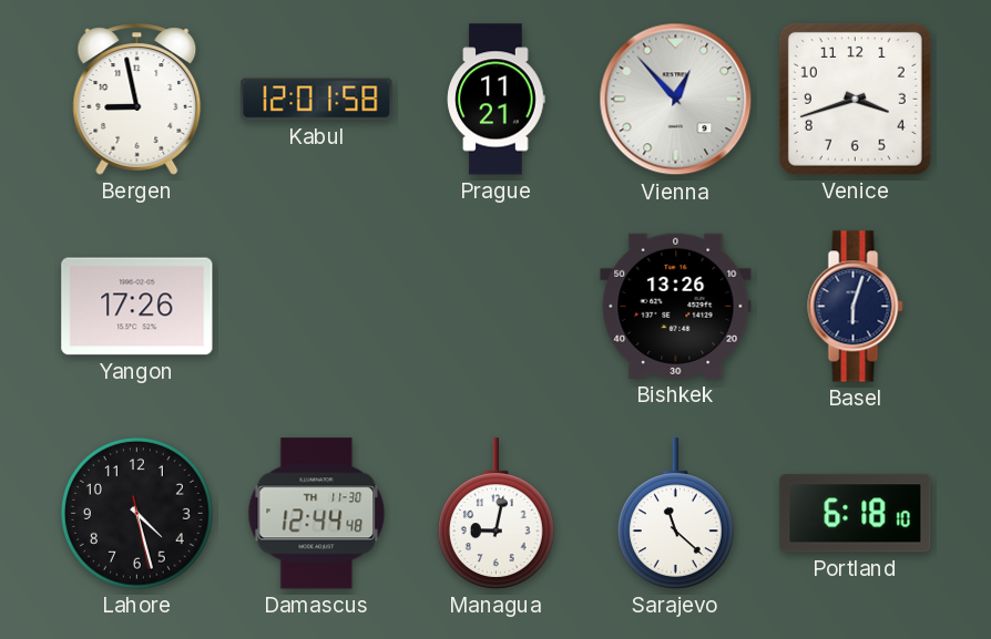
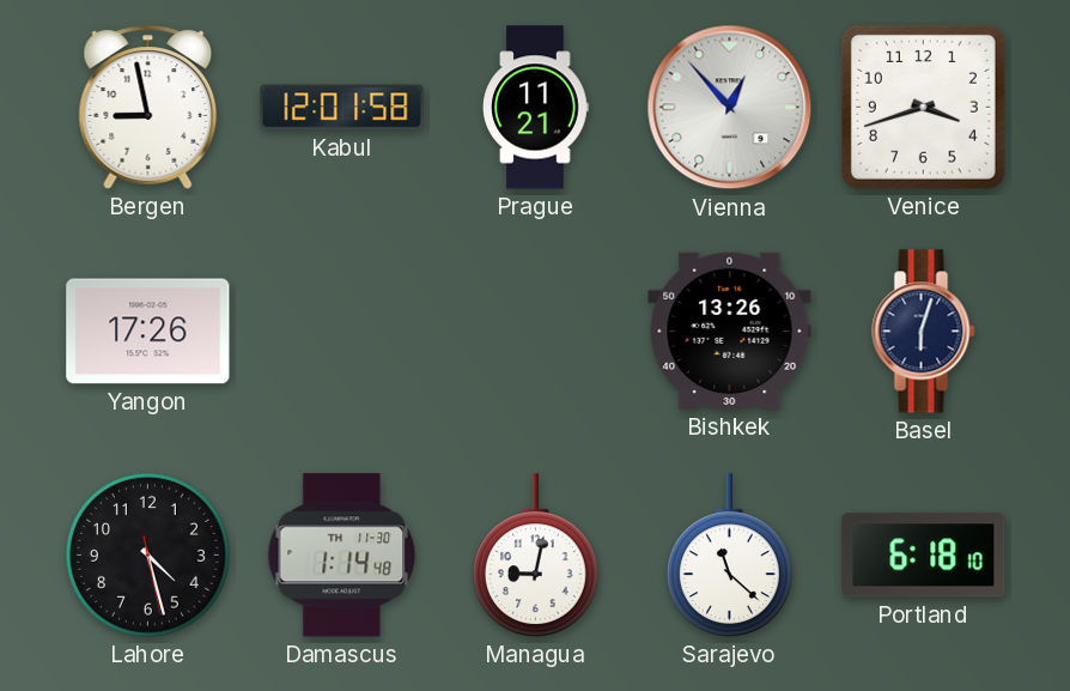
Damascus: 12:44 -> 1:14
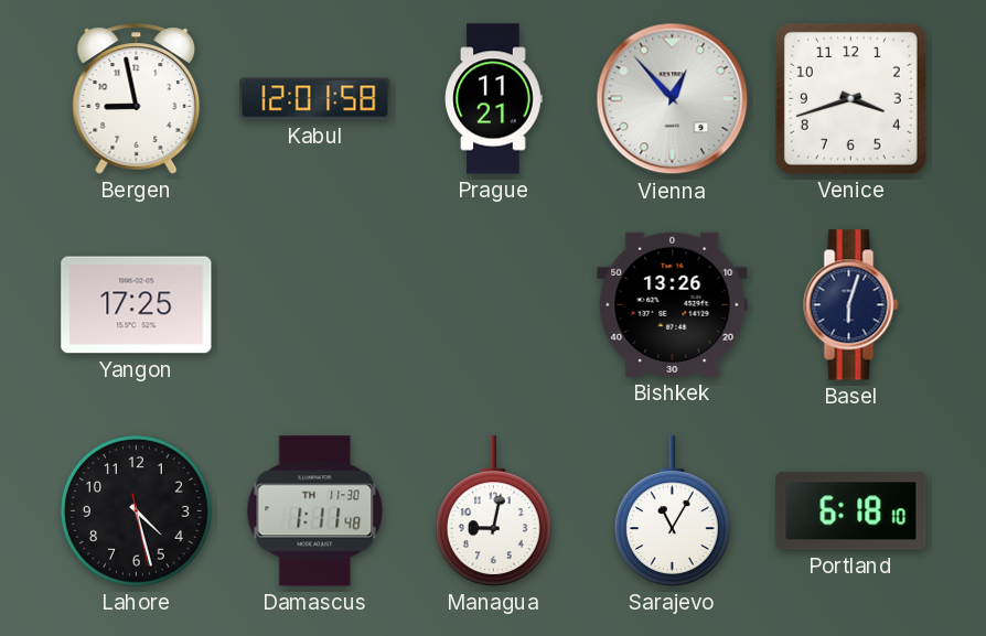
Yangon: 17:26 -> 17:25
Damascus: 1:14 -> 1:11
Sarajevo: 11:22 -> 11:05
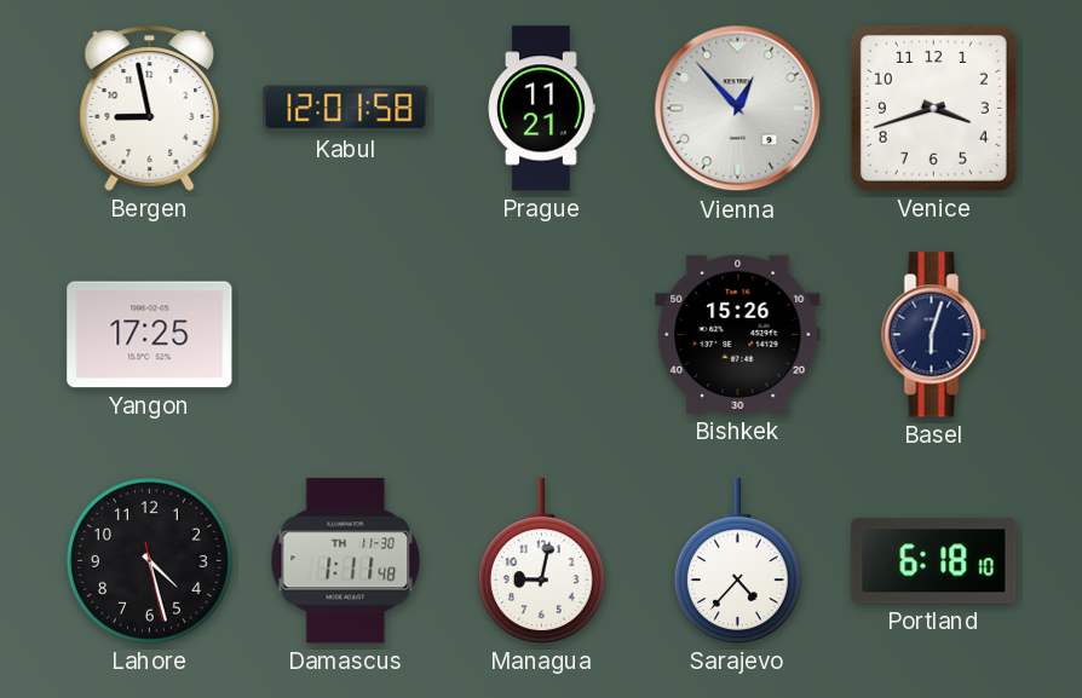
Bishkek: 13:26 -> 15:26
Sarajevo: 11:05 -> 4:37
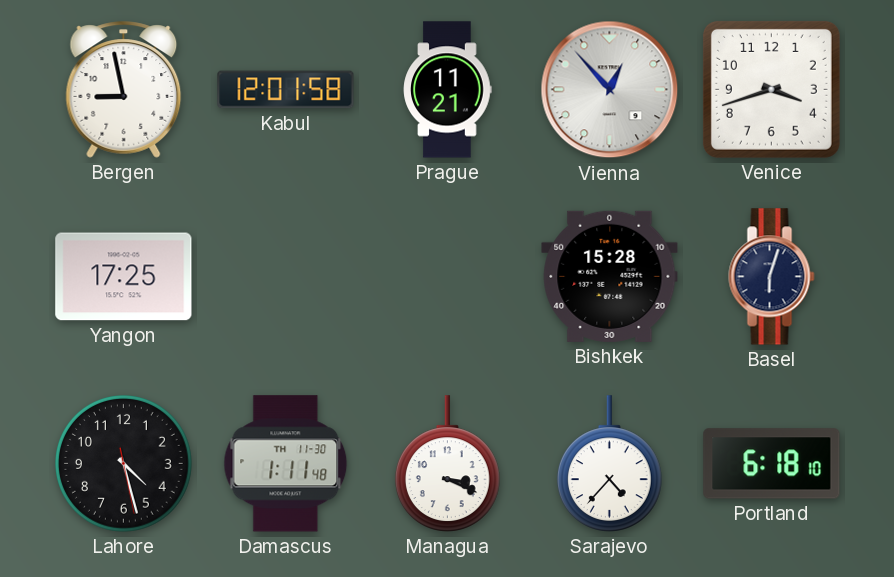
Bishkek: 15:26 -> 15:28
Managua: 9:02 -> 3:19
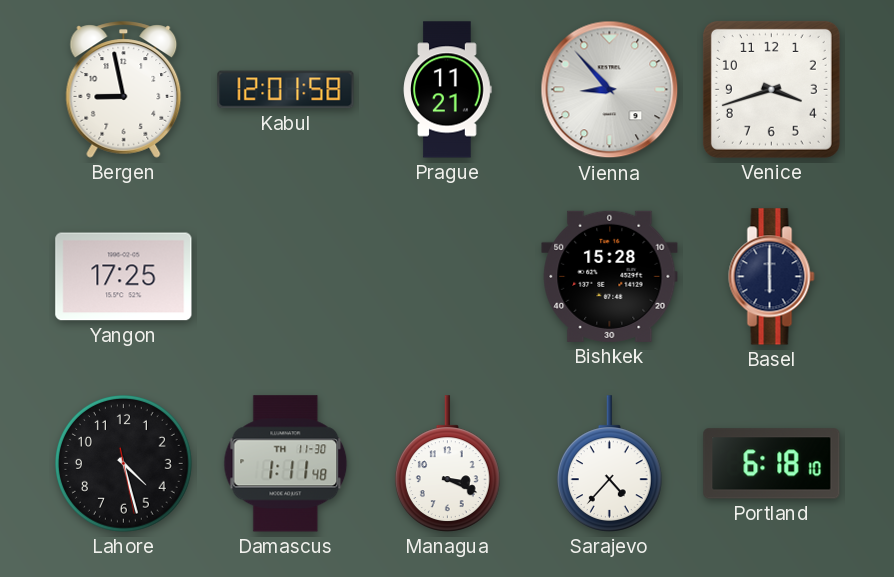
Vienna: 12:53 -> 8:53
Basel: 6:03 -> 6:00
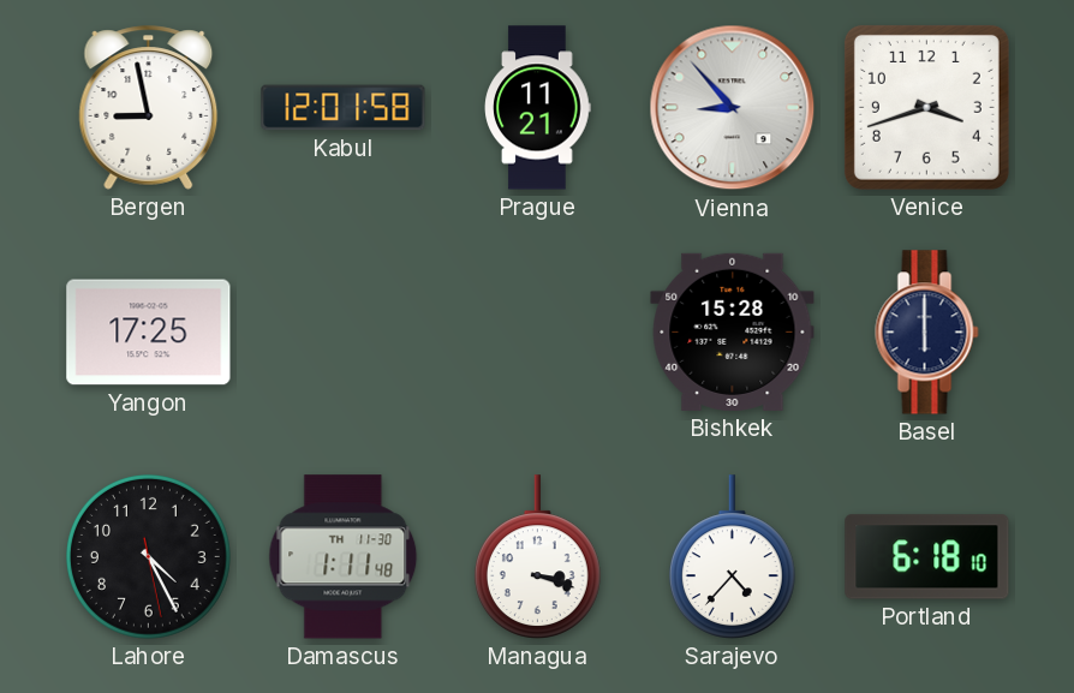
Lahore: 4:27 -> 4:25
Managua: 3:19 -> 3:18
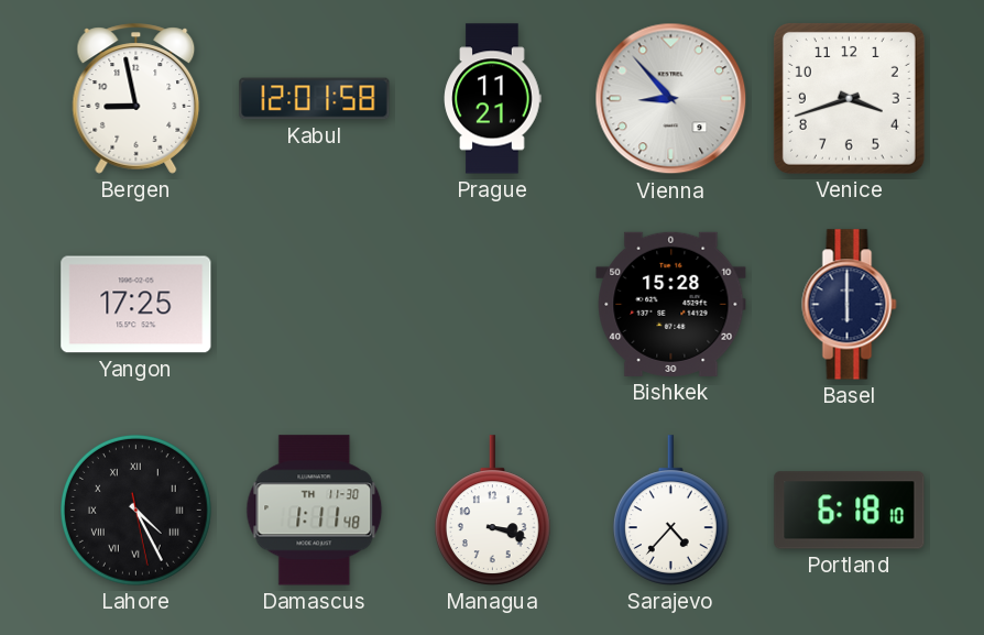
Lahore numerals: Arabic -> Roman
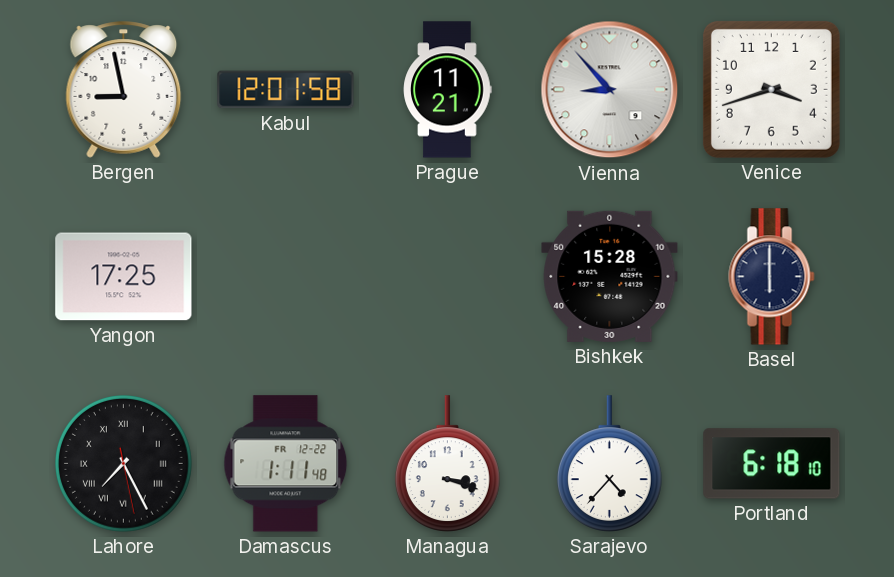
Lahore: 4:25 -> 7:25
Damascus date: TH 11-30 -> FR 12-22
